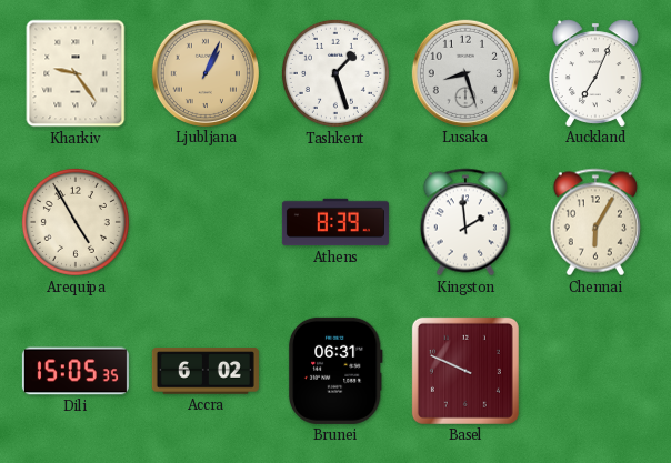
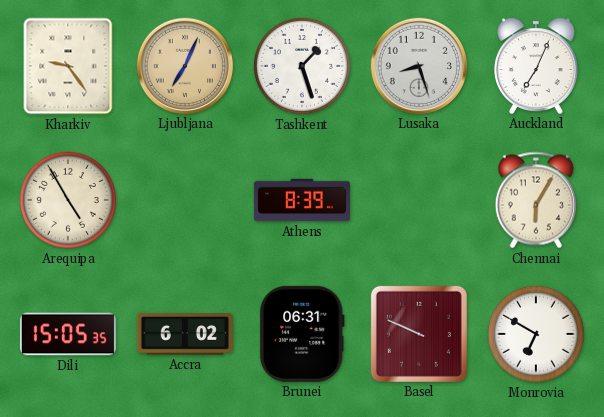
Ljubljana: 1:04 -> 7:04
Kingston: 1:59 -> none
Monrovia: none -> 6:50
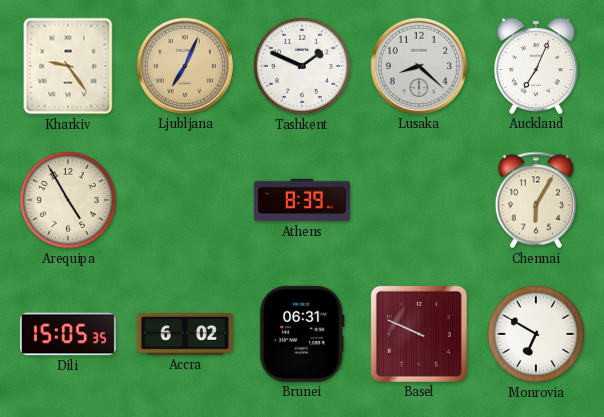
Tashkent: 1:27 -> 1:49
Lusaka: 8:27 -> 8:22
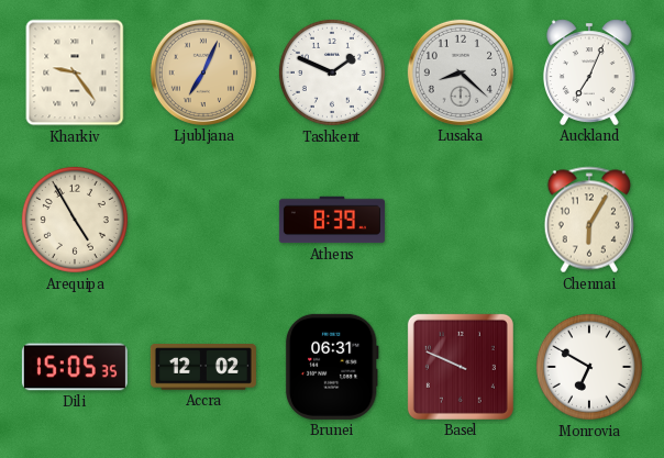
Accra: 6:02 -> 12:02
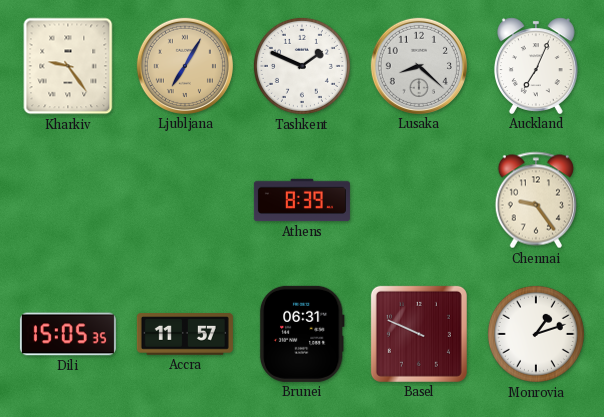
Ljubljana: 7:04 -> 7:05
Arequipa: 4:55 -> none
Chennai: 6:05 -> 9:24
Accra: 12:02 -> 11:57
Monrovia: 6:50 -> 1:12
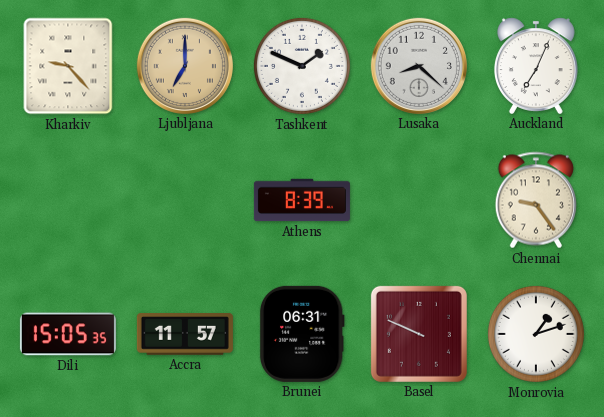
Kharkiv: 9:24 -> 9:23
Ljubljana: 7:05 -> 7:00
